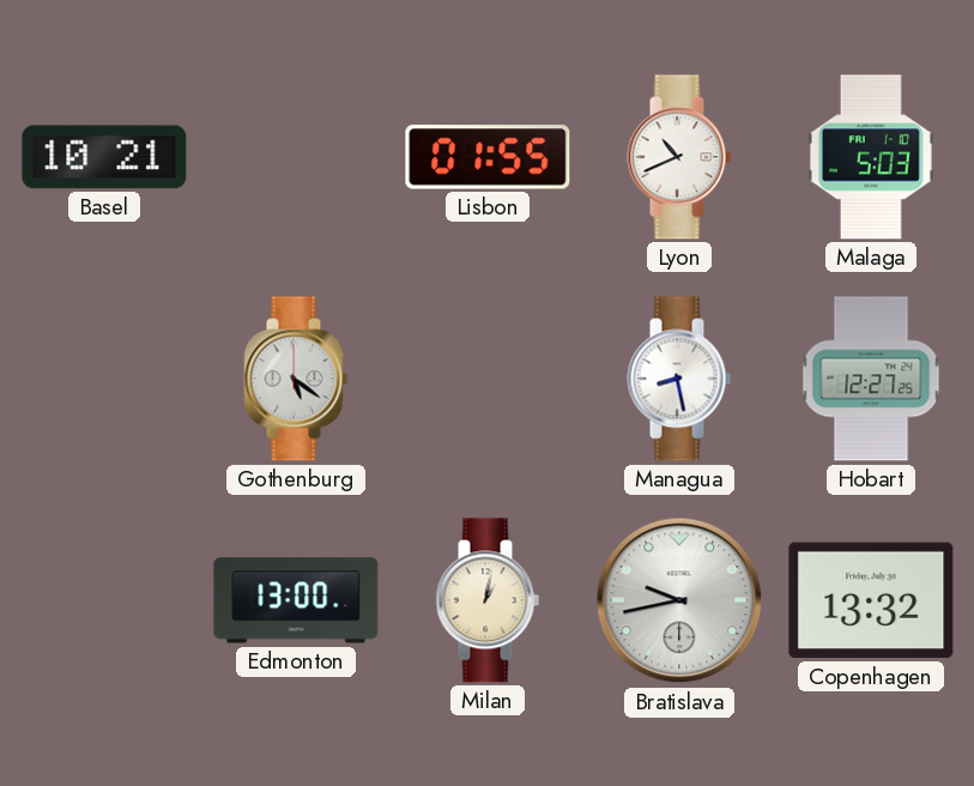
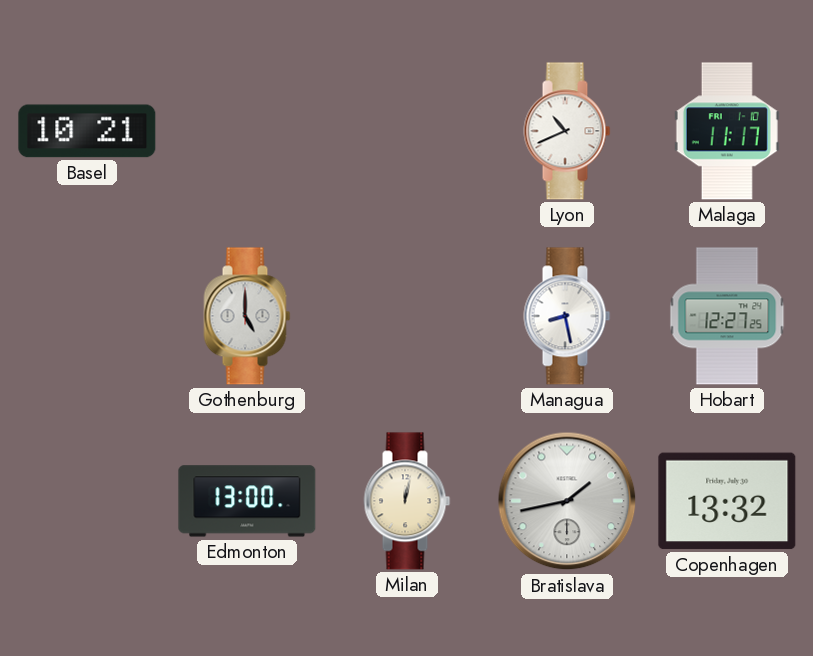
Lisbon: 01:55 -> none
Malaga: 5:03 -> 11:17
Gothenburg: 5:21 -> 5:00
Milan: 1:02 -> 12:02
Bratislava: 9:43 -> 1:43
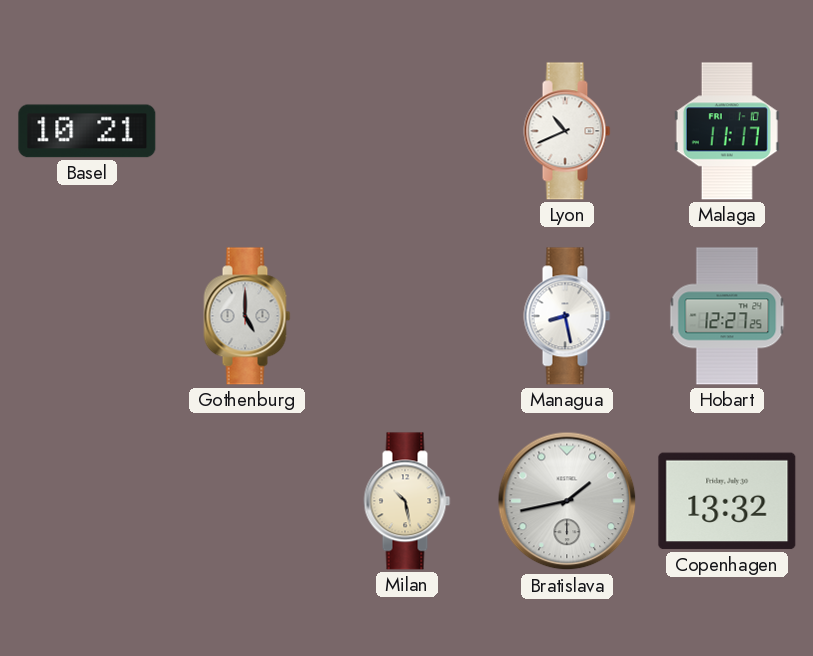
Edmonton: 13:00 -> none
Milan: 12:02 -> 10:28
